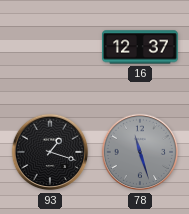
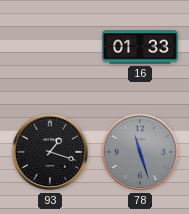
16: 12:37 -> 01:33
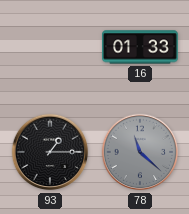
93: 1:18 -> 1:15
78: 11:27 -> 11:22
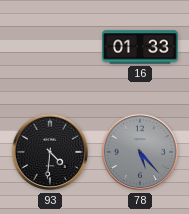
93: 1:15 -> 4:31
78: 11:22 -> 5:23
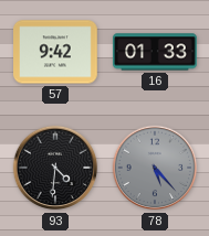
57: none -> 9:42
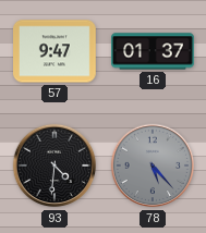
57: 9:42 -> 9:47
16: 01:33 -> 01:37
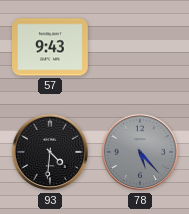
57: 9:47 -> 9:43
16: 01:37 -> none
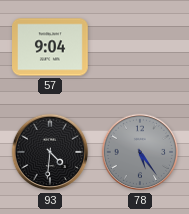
57: 9:43 -> 9:04
78: 5:23 -> 5:24
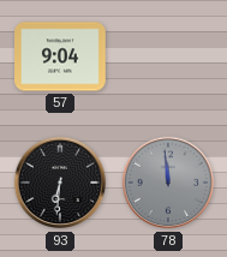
93: 4:31 -> 6:31
78: 5:24 -> 11:59
